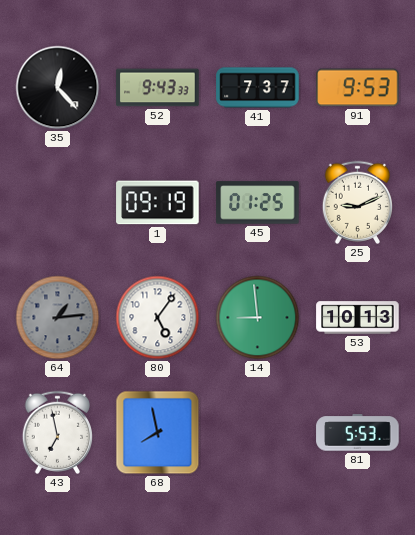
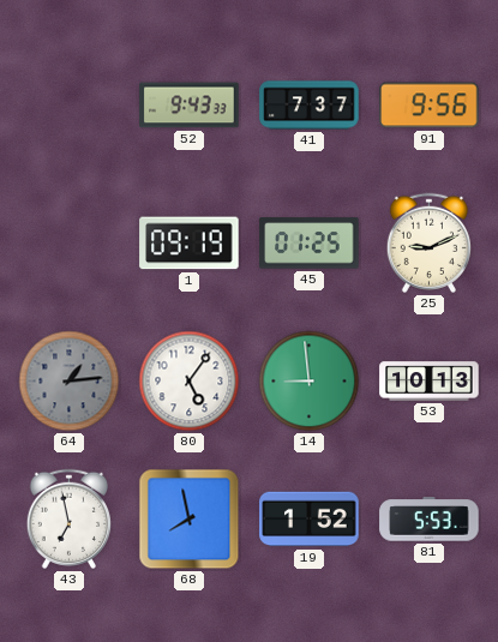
35: 12:23 -> none
91: 9:53 -> 9:56
19: none -> 1:52
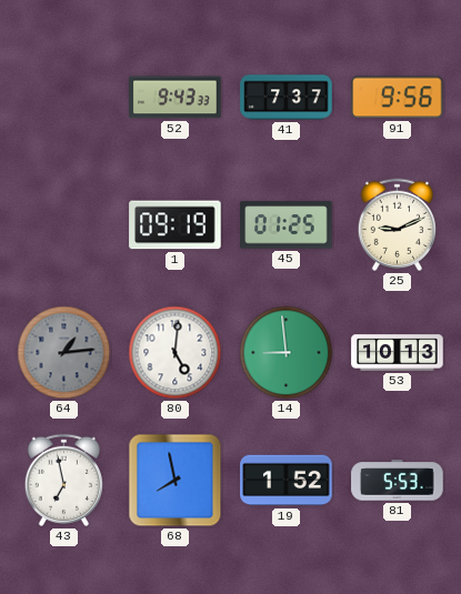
80: 5:06 -> 5:01
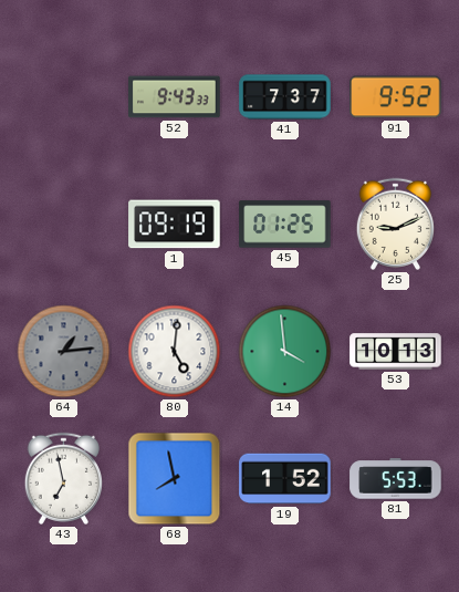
91: 9:56 -> 9:52
14: 8:59 -> 3:59
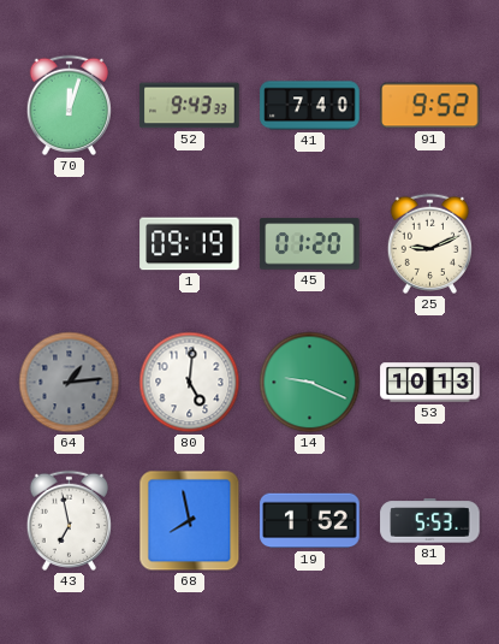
70: none -> 12:03
41: 7:37 -> 7:40
45: 01:25 -> 01:20
14: 3:59 -> 9:19
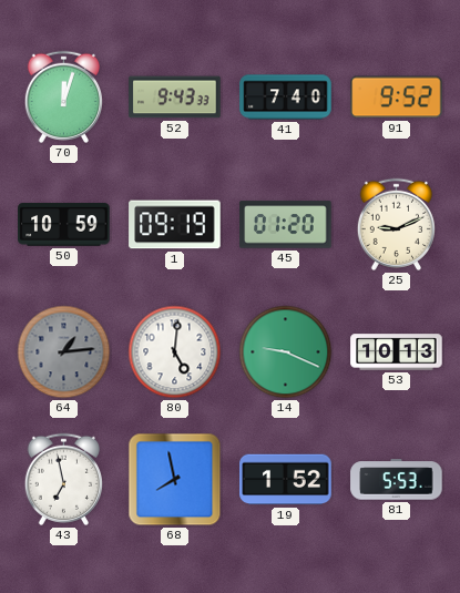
50: none -> 10:59
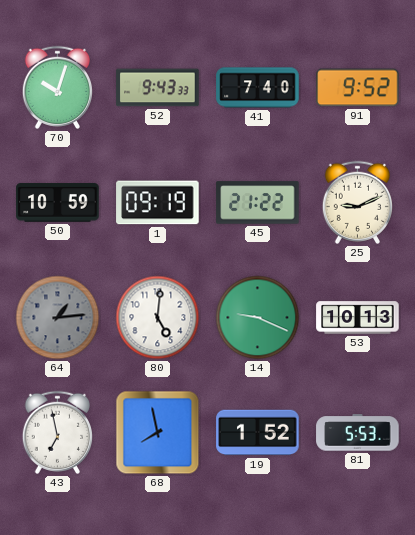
70: 12:03 -> 10:03
45: 01:20 -> 21:22
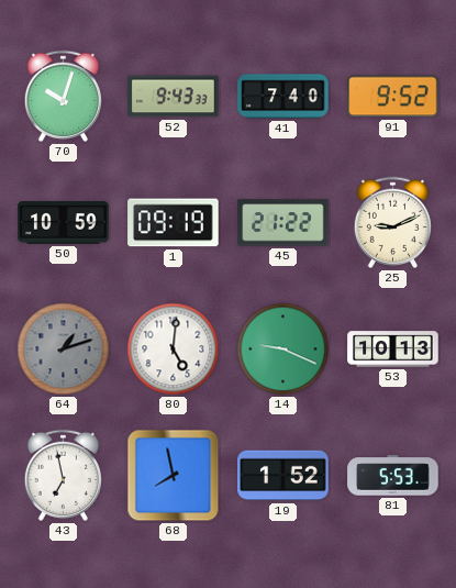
64: 1:14 -> 1:12
